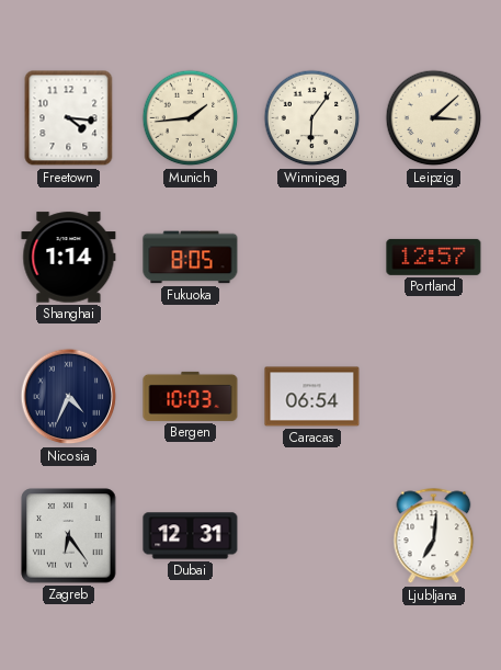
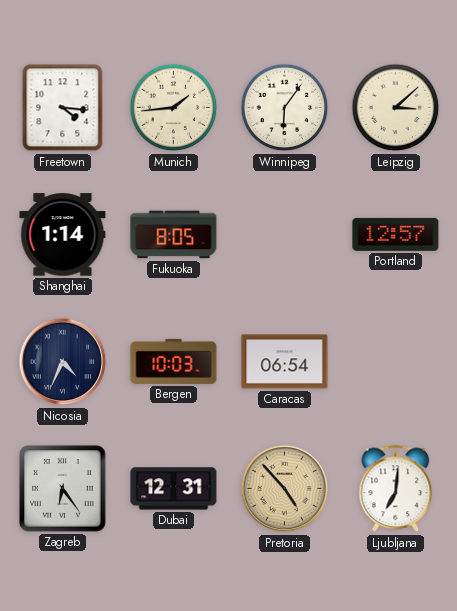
Pretoria: none -> 4:53
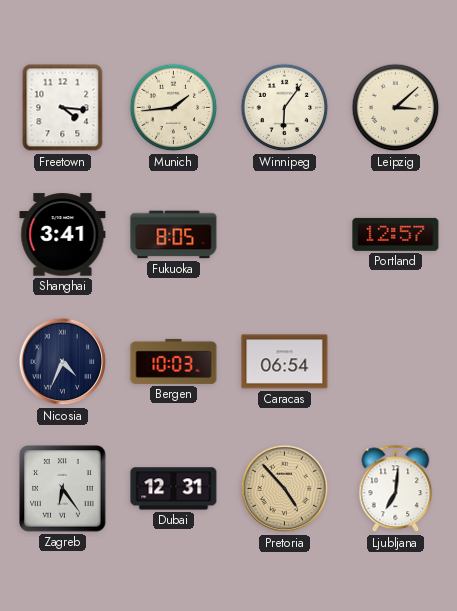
Shanghai: 1:14 -> 3:41
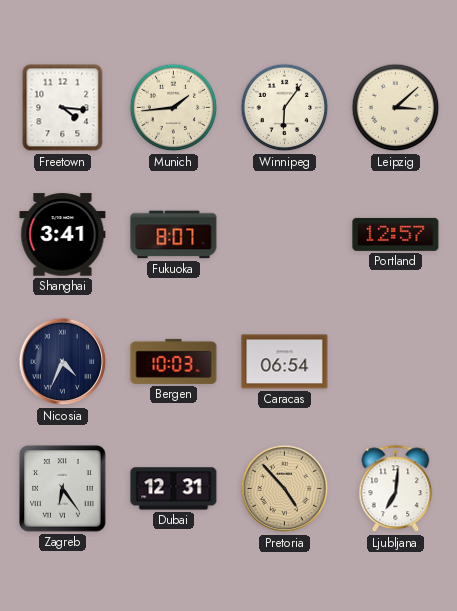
Fukuoka: 8:05 -> 8:07
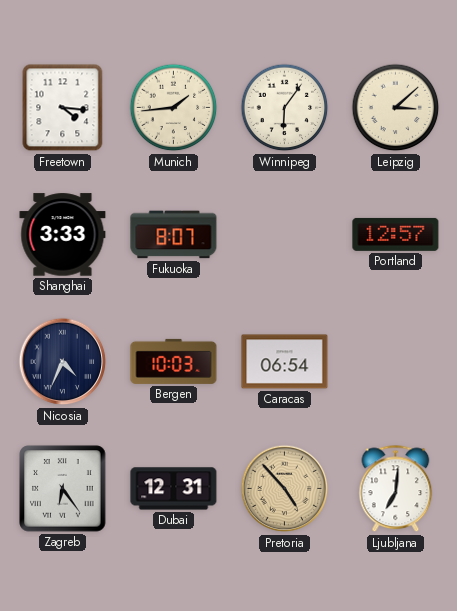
Shanghai: 3:41 -> 3:33
